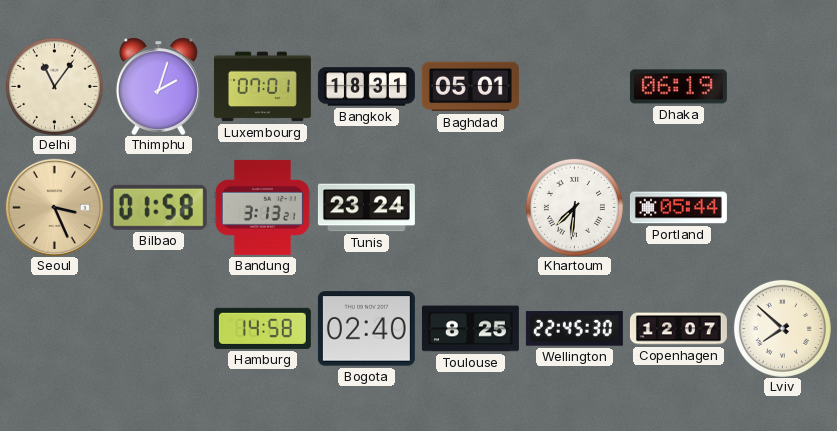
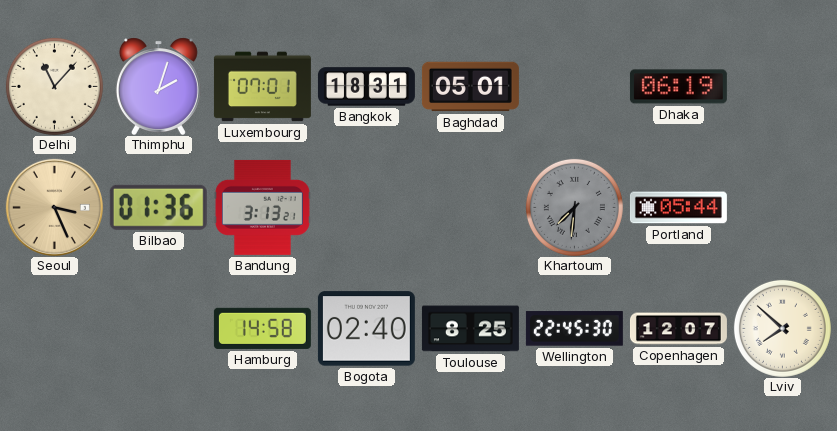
Delhi: 11:06 -> 11:07
Bilbao: 01:58 -> 01:36
Tunis: 23:24 -> none
Khartoum dial: white -> grey
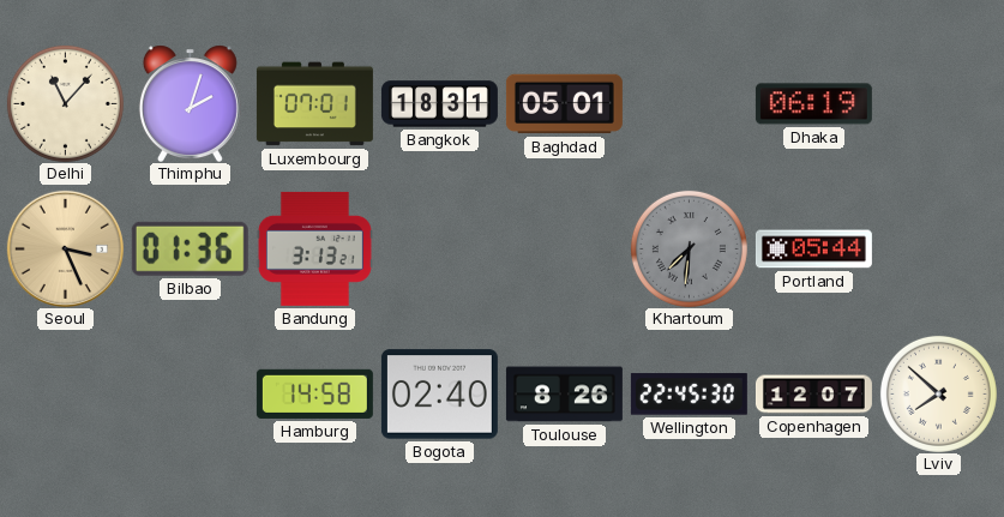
Toulouse: 8:25 -> 8:26
